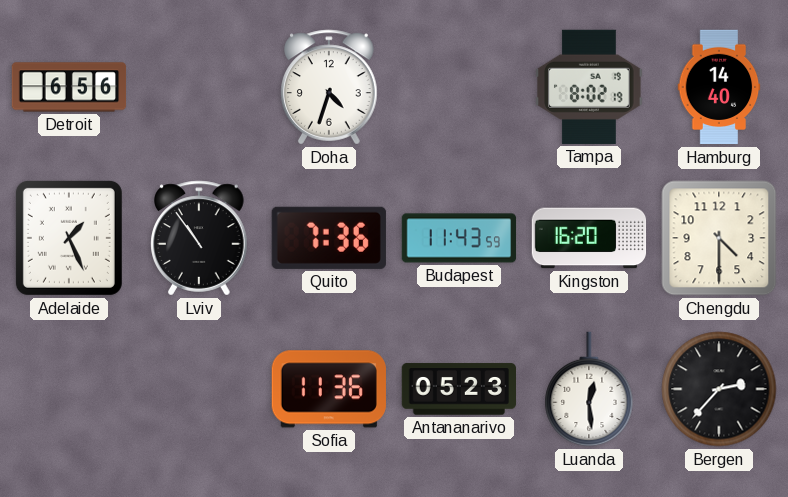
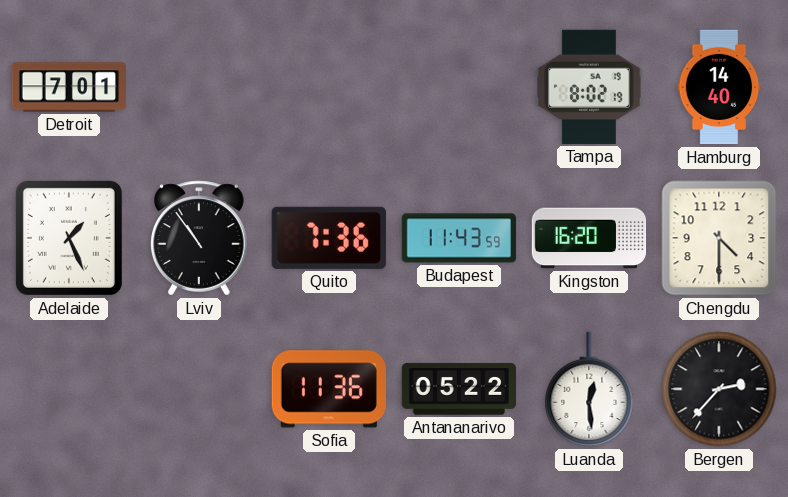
Detroit: 6:56 -> 7:01
Doha: 4:33 -> none
Antananarivo: 05:23 -> 05:22
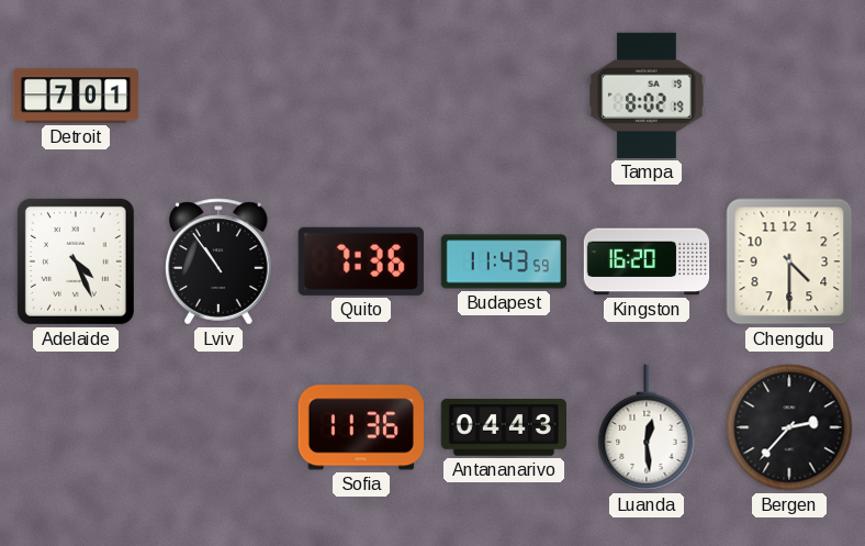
Hamburg: 14:40 -> none
Adelaide: 1:26 -> 4:26
Antananarivo: 05:22 -> 04:43
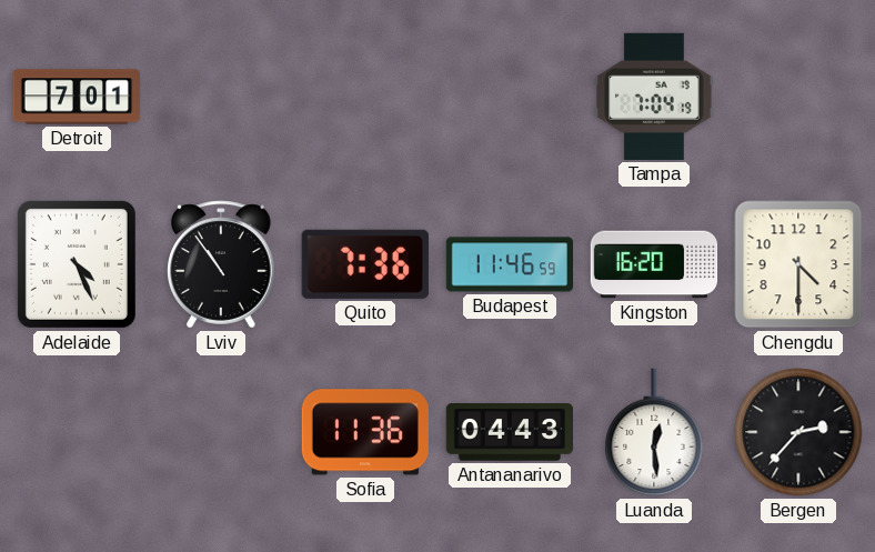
Tampa: 8:02 -> 7:04
Budapest: 11:43 -> 11:46
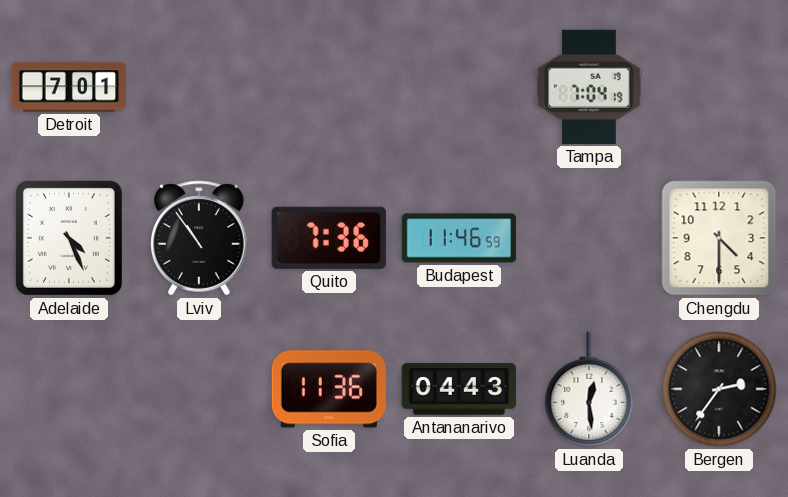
Kingston: 16:20 -> none
Bergen: 2:37 -> 2:36
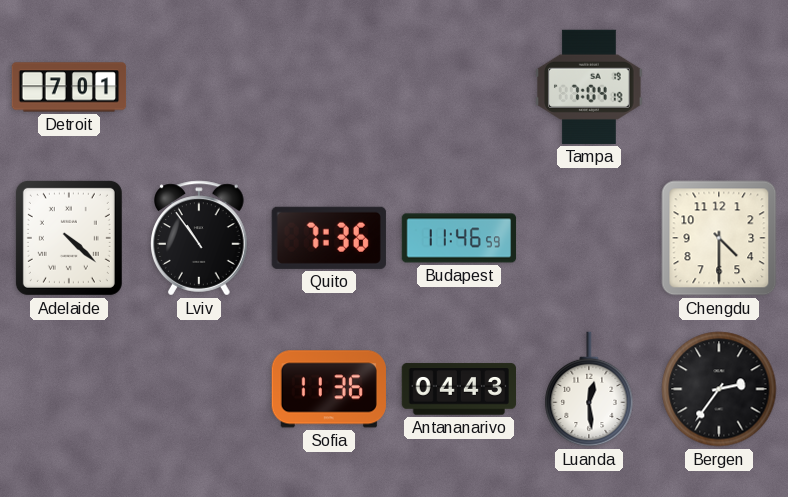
Adelaide: 4:26 -> 4:22
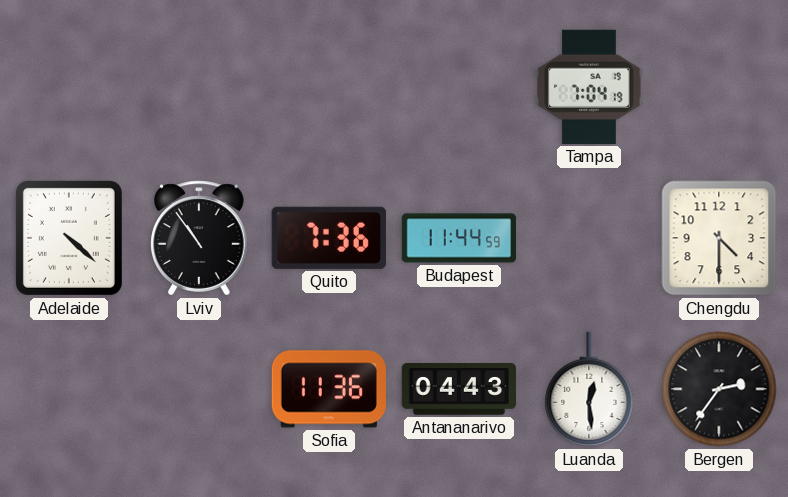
Detroit: 7:01 -> none
Budapest: 11:46 -> 11:44
